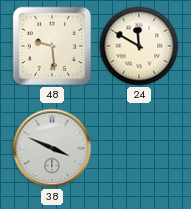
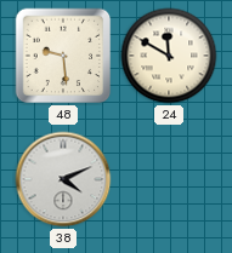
38: 3:49 -> 4:11
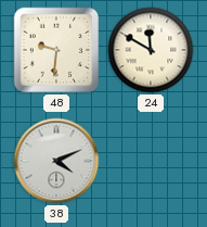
48: 9:29 -> 9:31
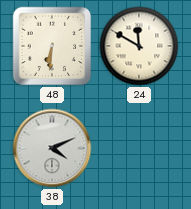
48: 9:31 -> 6:31
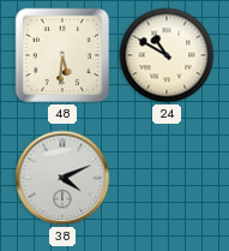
48: 6:31 -> 5:31
24: 11:50 -> 10:50
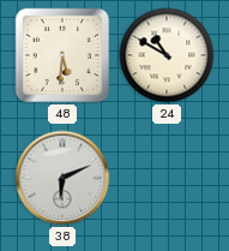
38: 4:11 -> 6:11
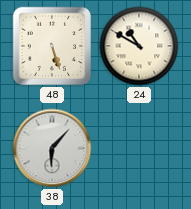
48: 5:31 -> 5:27
38: 6:11 -> 6:07
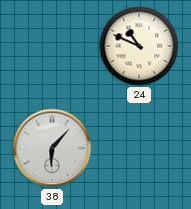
48: 5:27 -> none
24: 10:50 -> 10:49
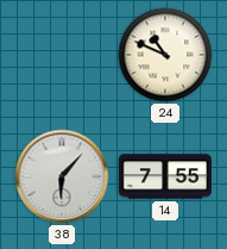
14: none -> 7:55
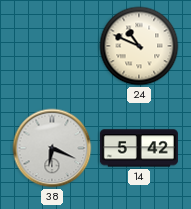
38: 6:07 -> 6:19
14: 7:55 -> 5:42
